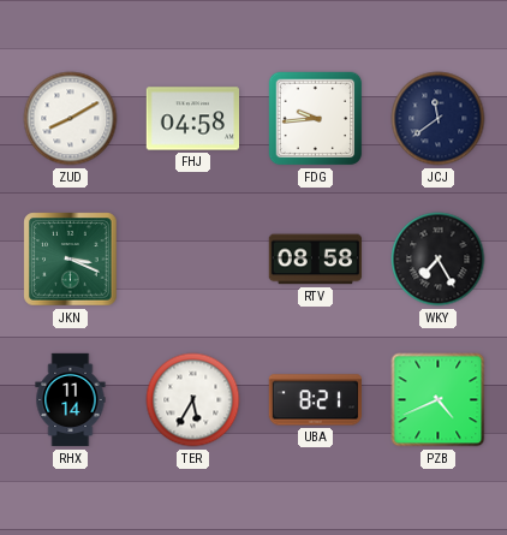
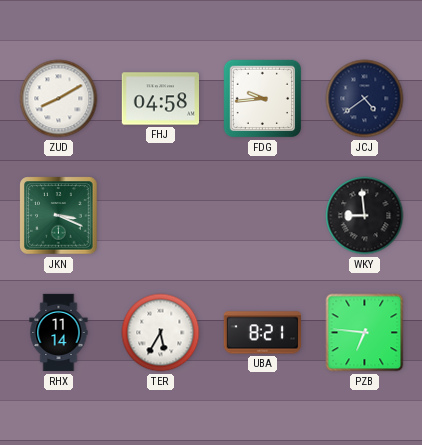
JCJ: 11:39 -> 4:39
RTV: 08:58 -> none
WKY: 7:25 -> 8:59
PZB: 4:41 -> 6:46
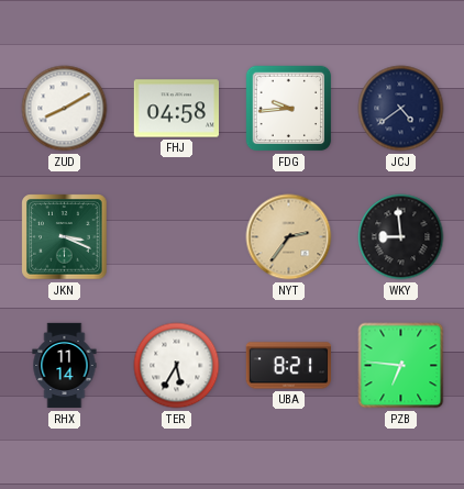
NYT: none -> 2:36
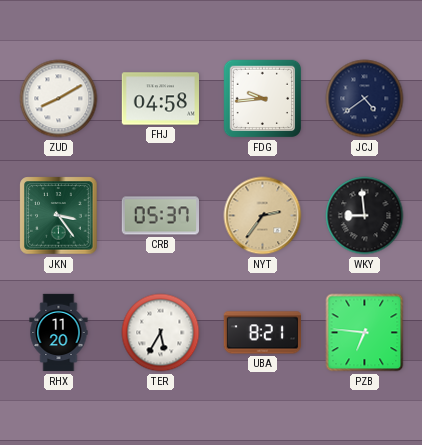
JKN: 3:19 -> 3:24
CRB: none -> 05:37
RHX: 11:14 -> 11:20
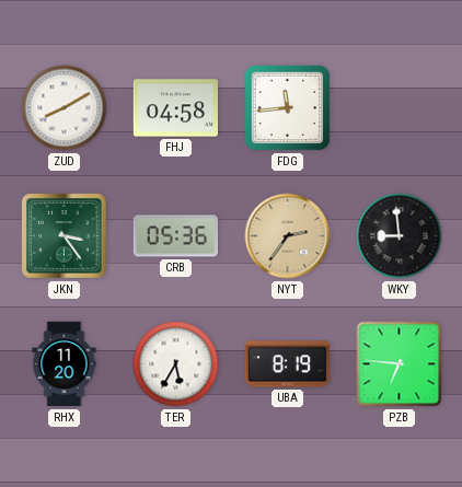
FDG: 9:44 -> 11:44
JCJ: 4:39 -> none
CRB: 05:37 -> 05:36
UBA: 8:21 -> 8:19
